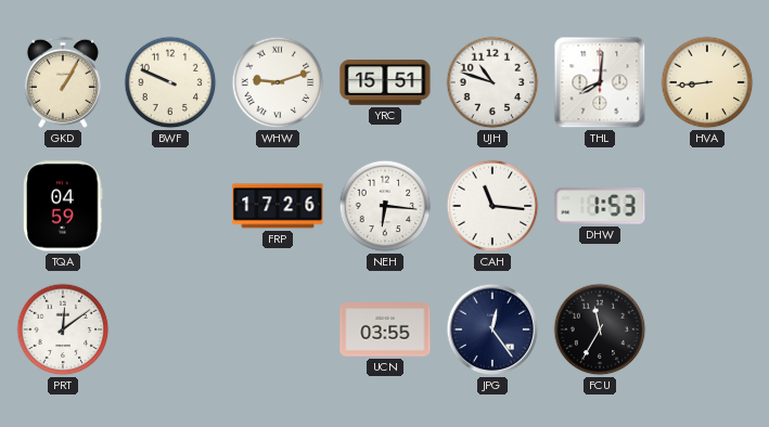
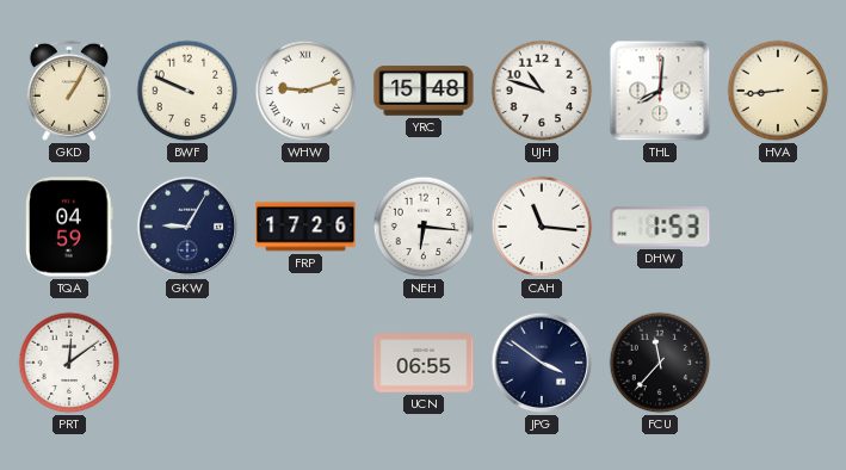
YRC: 15:51 -> 15:48
GKW: none -> 9:05
UCN: 03:55 -> 06:55
JPG: 12:24 -> 3:51
FCU: 11:35 -> 11:37
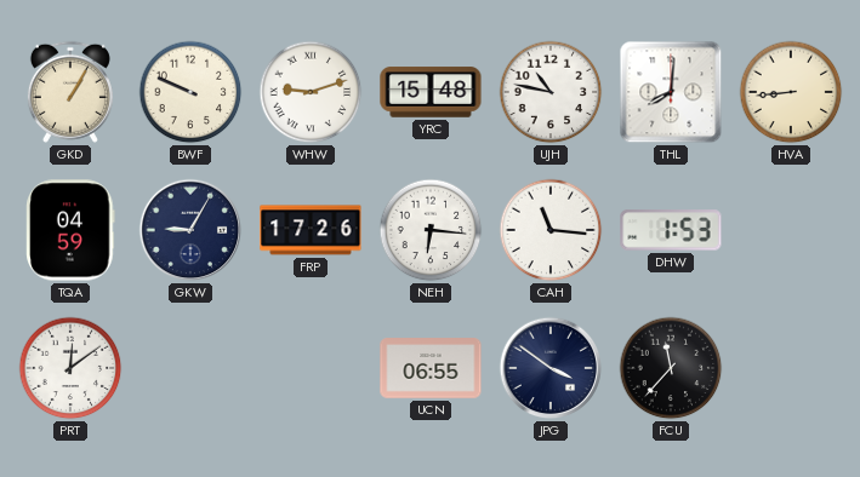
UJH: 10:48 -> 10:47
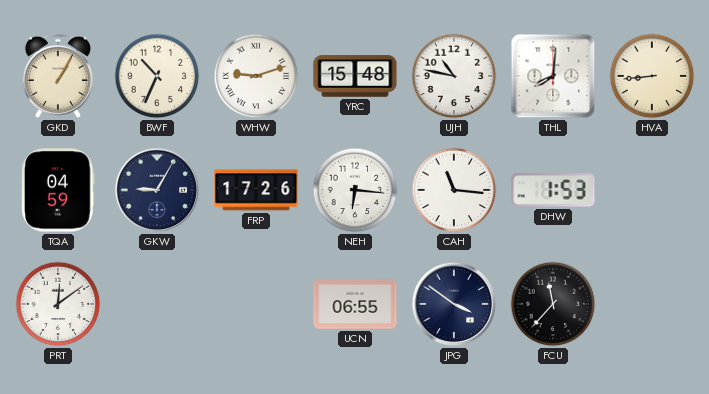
BWF: 9:49 -> 10:34
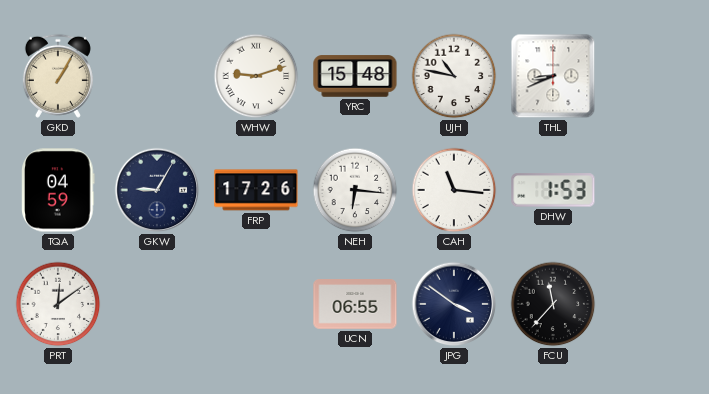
BWF: 10:34 -> none
THL: 8:01 -> 8:41
HVA: 8:44 -> none
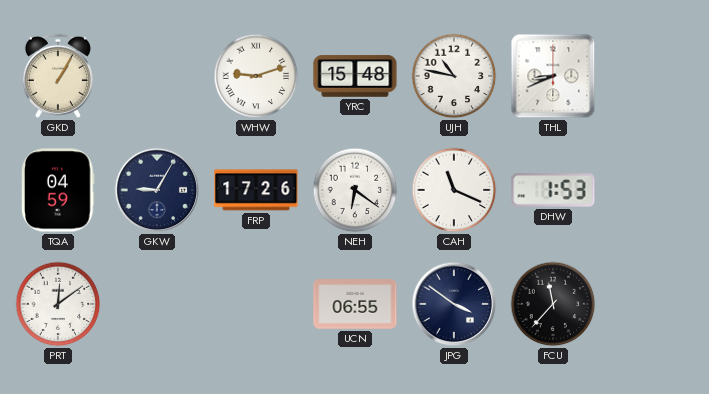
NEH: 6:16 -> 6:21
CAH: 11:16 -> 11:19
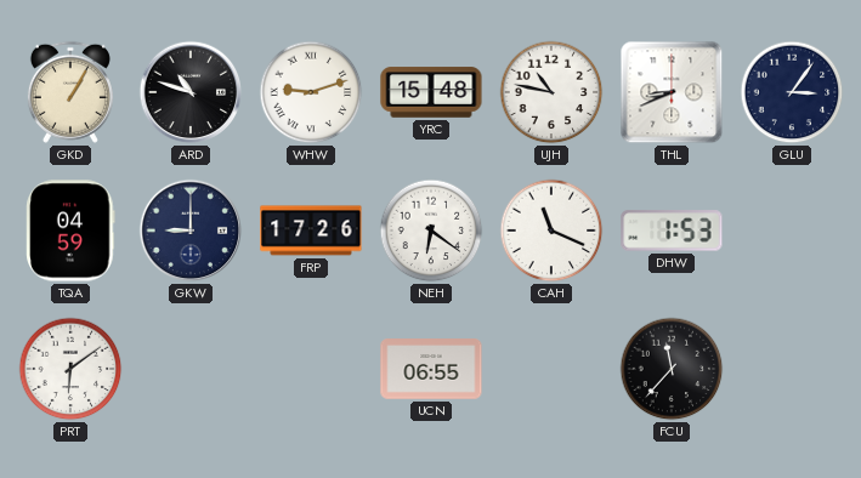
ARD: none -> 10:48
GLU: none -> 3:06
GKW: 9:05 -> 9:00
PRT: 12:09 -> 6:09
JPG: 3:51 -> none
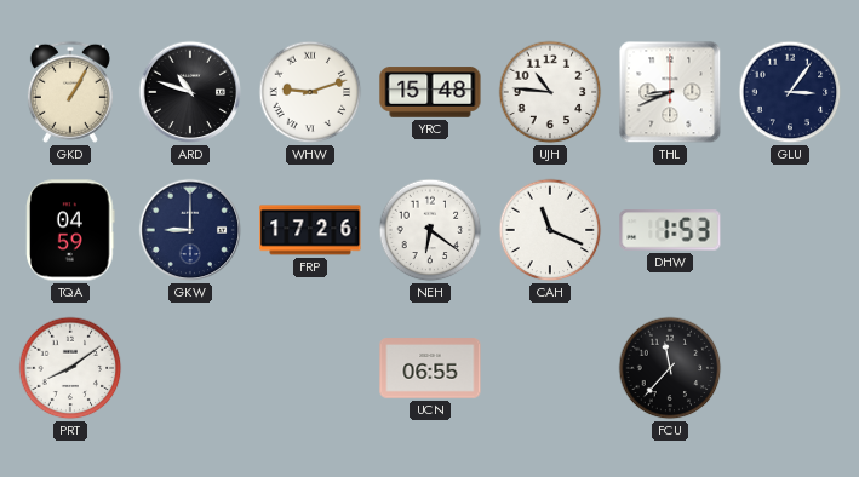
UJH: 10:47 -> 10:46
PRT: 6:09 -> 8:09
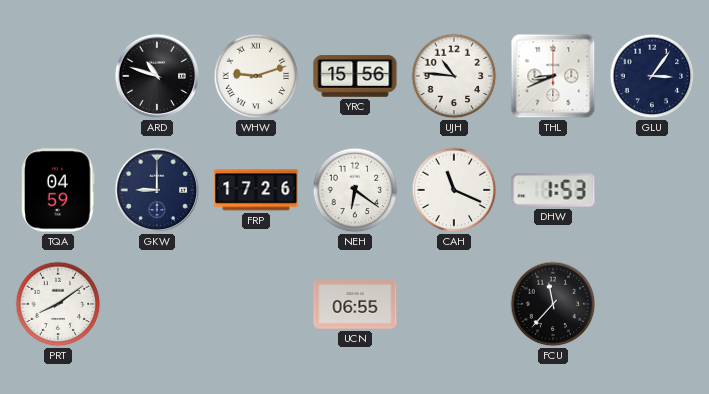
GKD: 1:05 -> none
YRC: 15:48 -> 15:56
